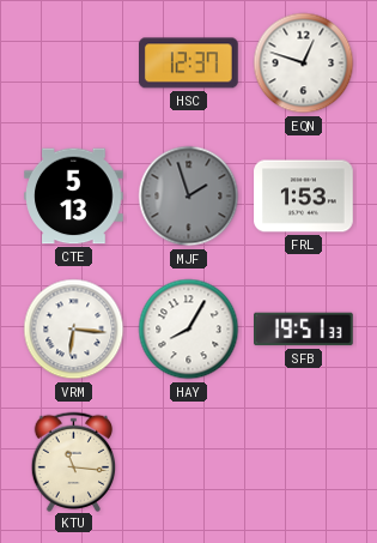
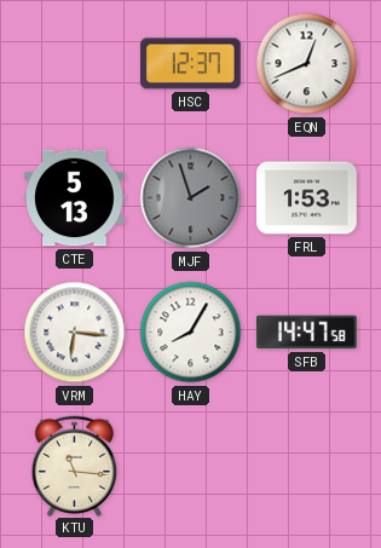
EQN: 12:48 -> 12:41
SFB: 19:51 -> 14:47
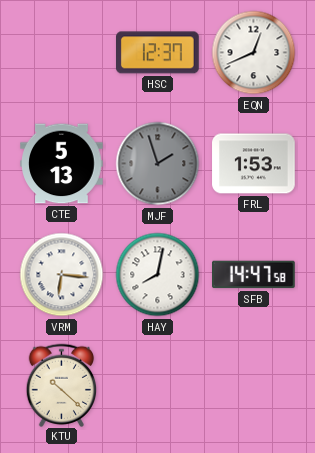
HAY: 8:05 -> 8:02
KTU: 11:16 -> 10:22
